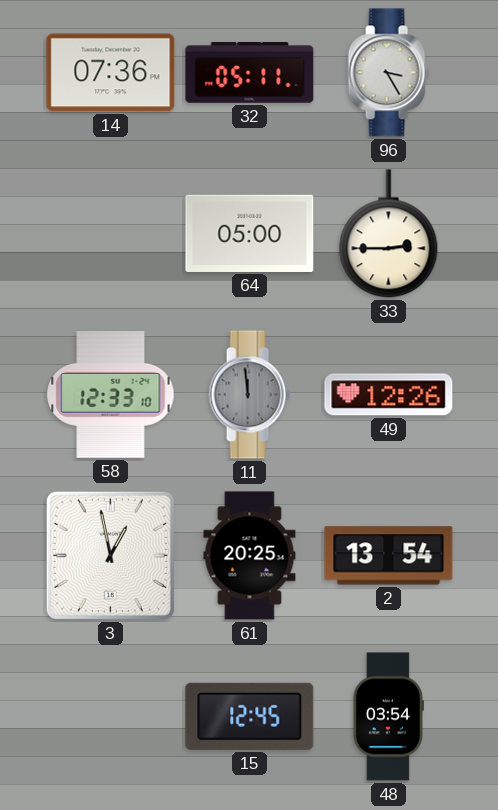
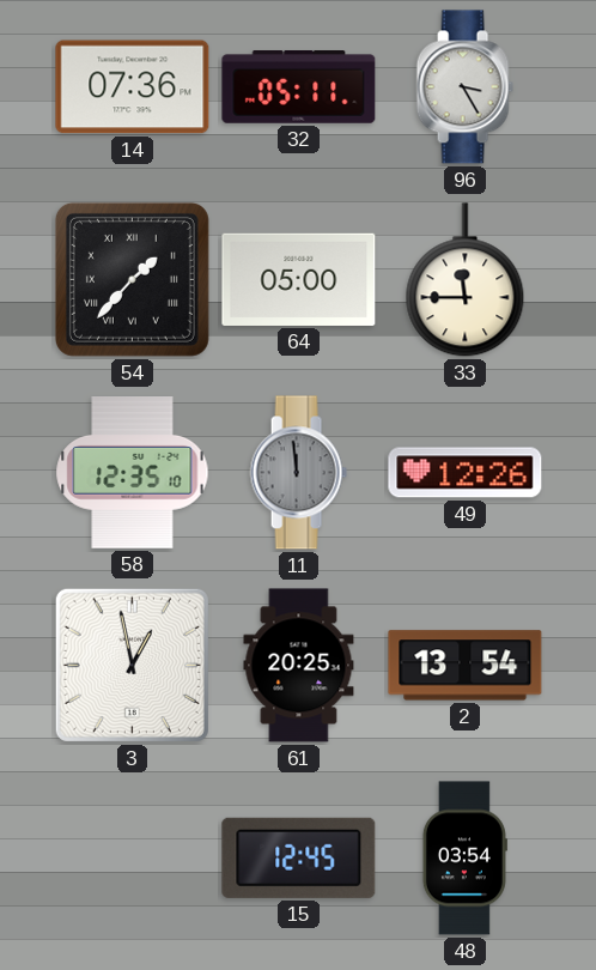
54: none -> 1:37
33: 2:45 -> 11:45
58: 12:33 -> 12:35
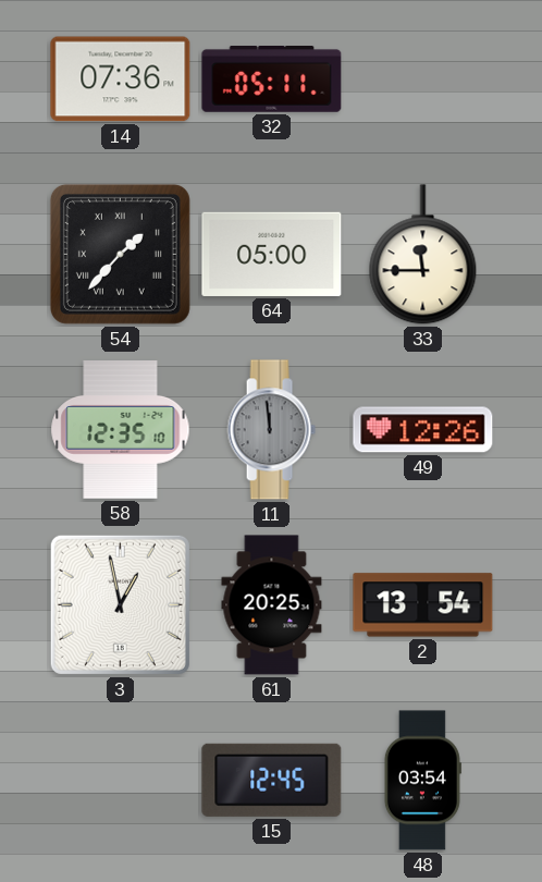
96: 3:25 -> none
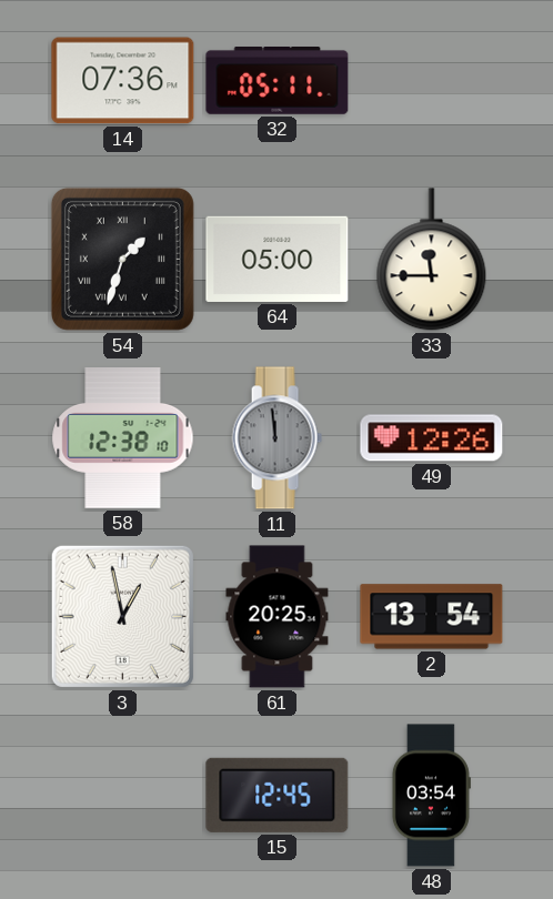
54: 1:37 -> 1:33
58: 12:35 -> 12:38
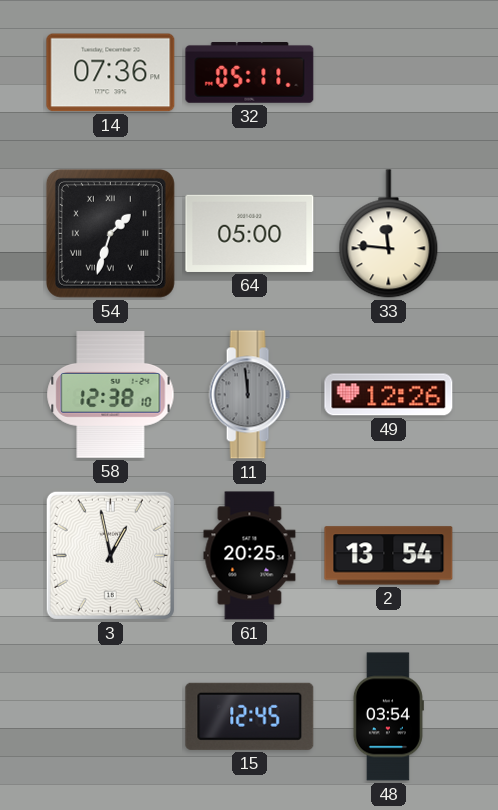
33: 11:45 -> 11:46
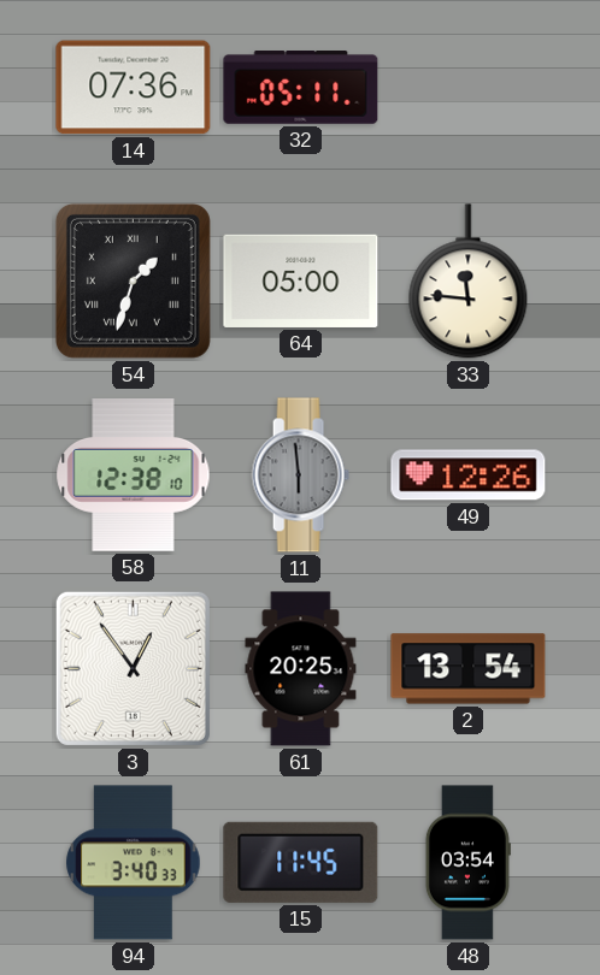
11: 11:59 -> 5:59
3: 12:58 -> 12:54
94: none -> 3:40
15: 12:45 -> 11:45
